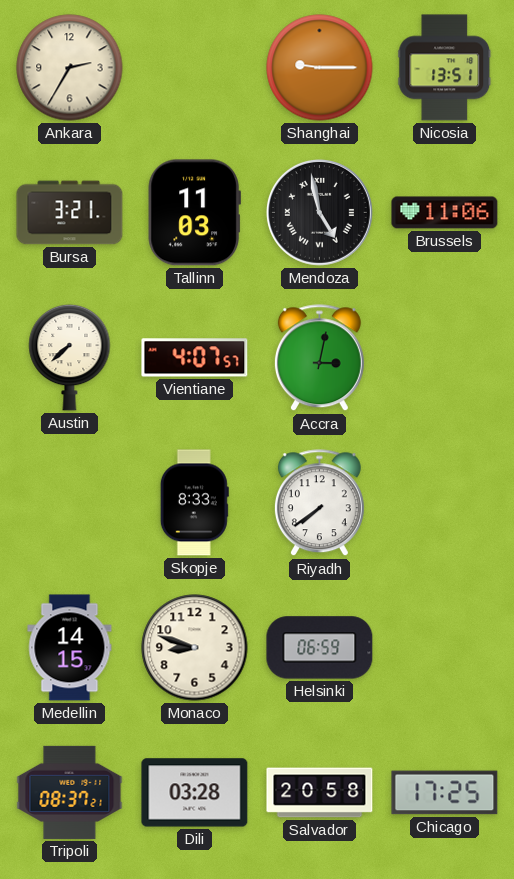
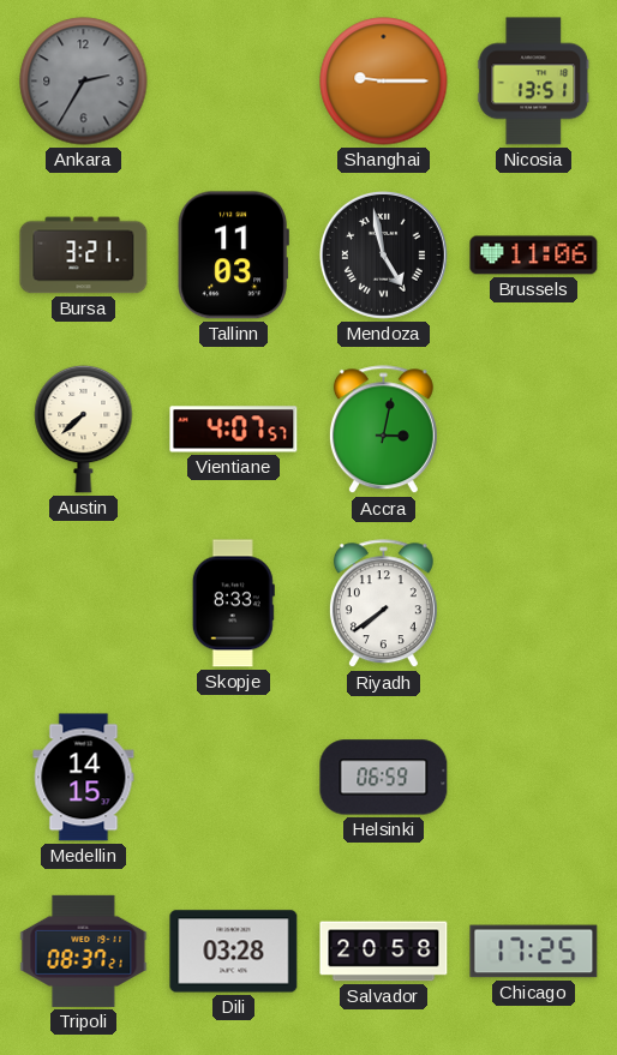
Ankara dial: cream -> grey
Monaco: 8:48 -> none
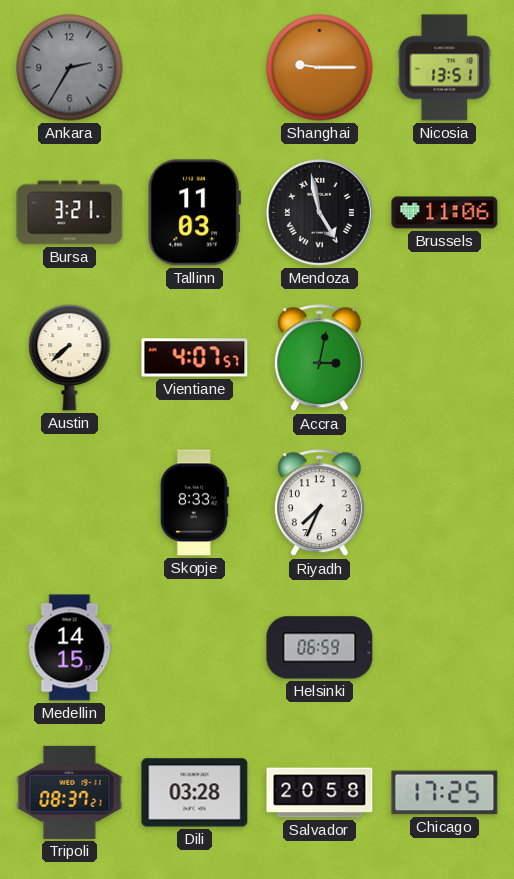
Riyadh: 7:39 -> 7:34
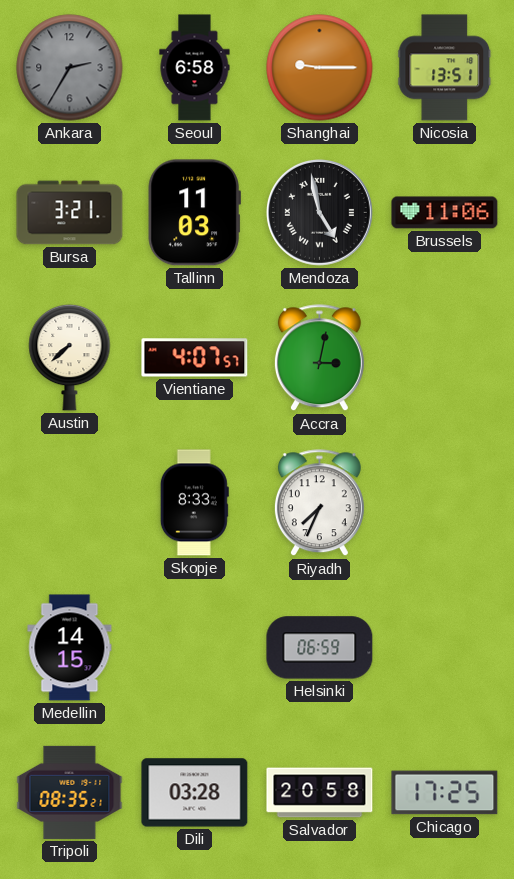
Seoul: none -> 6:58
Tripoli: 08:37 -> 08:35
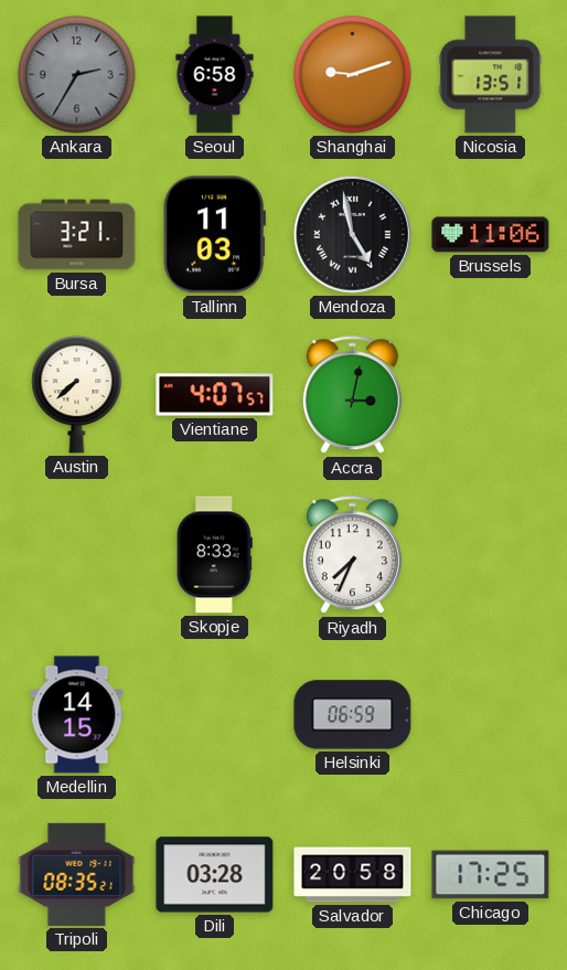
Shanghai: 9:15 -> 9:12
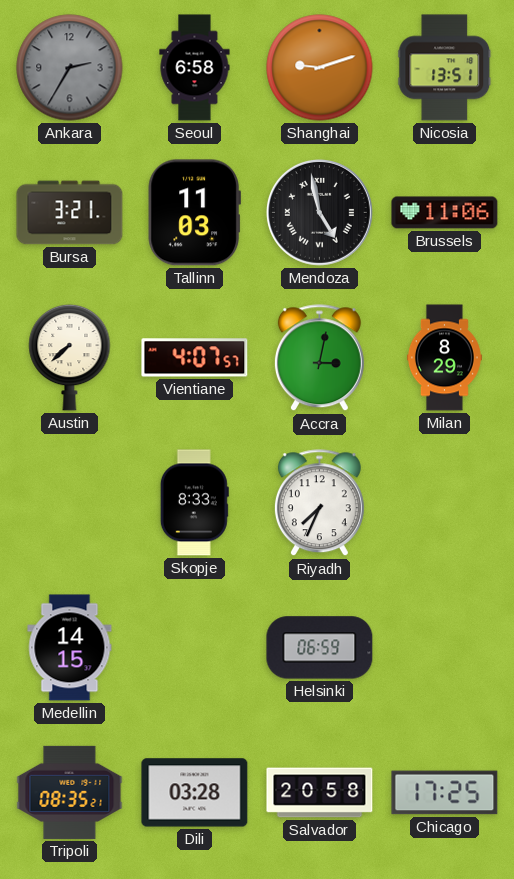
Milan: none -> 8:29
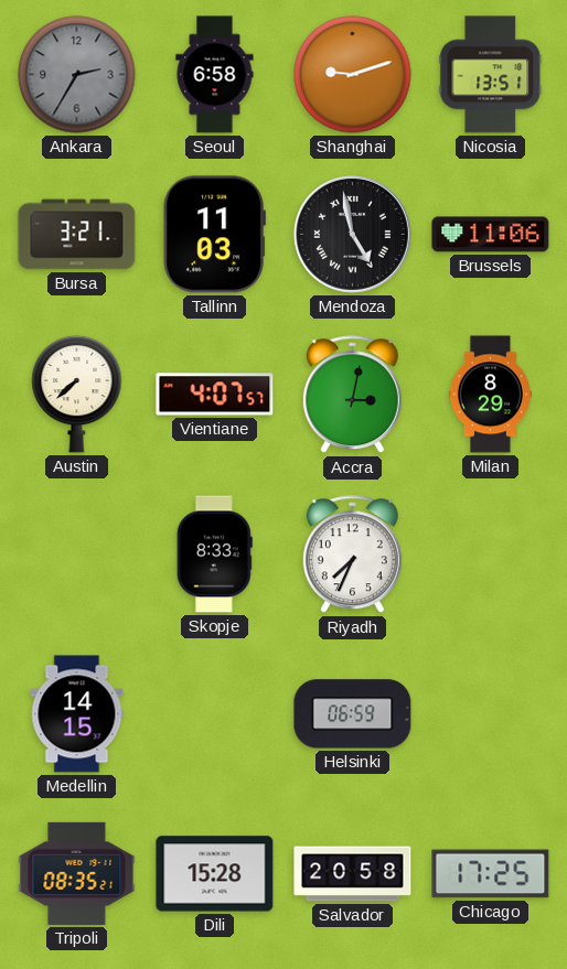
Dili: 03:28 -> 15:28
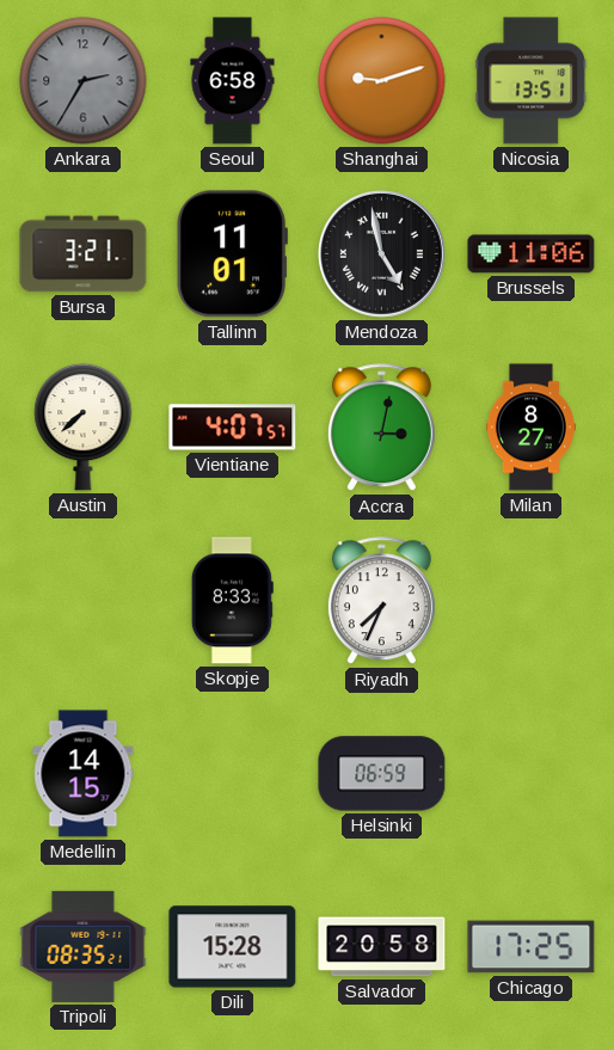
Tallinn: 11:03 -> 11:01
Milan: 8:29 -> 8:27
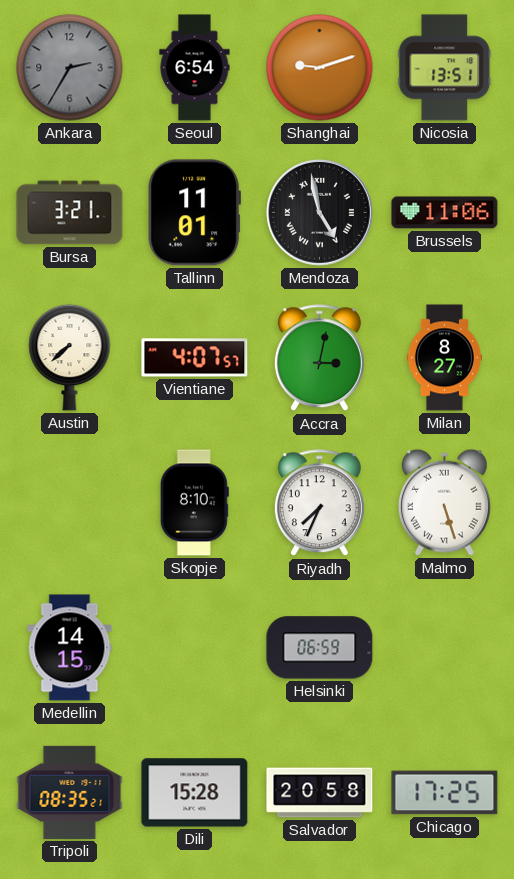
Seoul: 6:58 -> 6:54
Skopje: 8:33 -> 8:10
Malmo: none -> 5:27
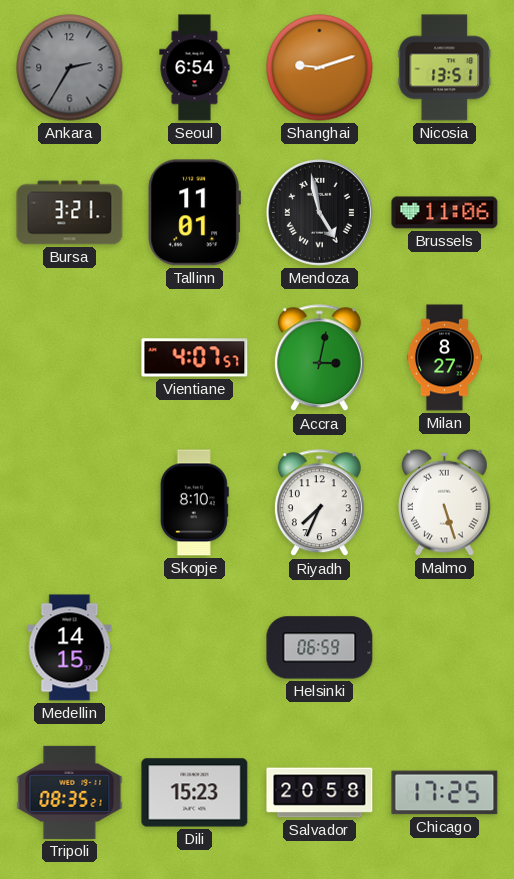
Austin: 7:38 -> none
Dili: 15:28 -> 15:23
